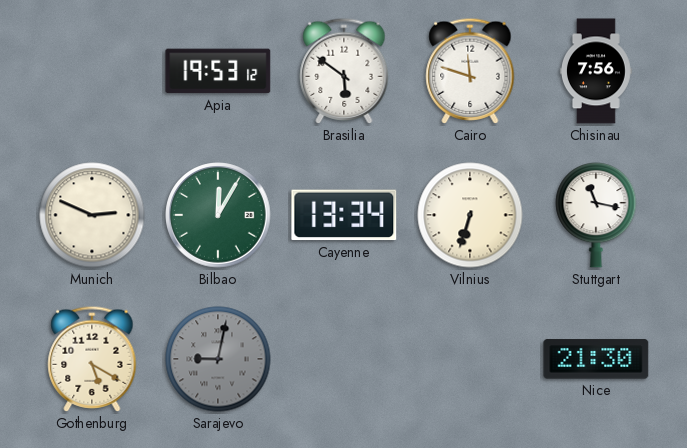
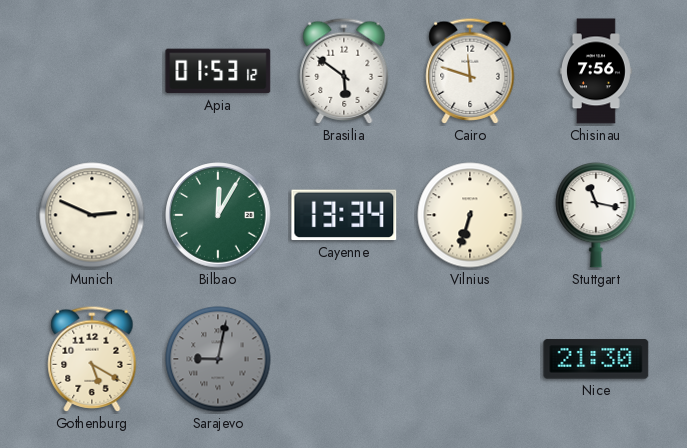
Apia: 19:53 -> 01:53
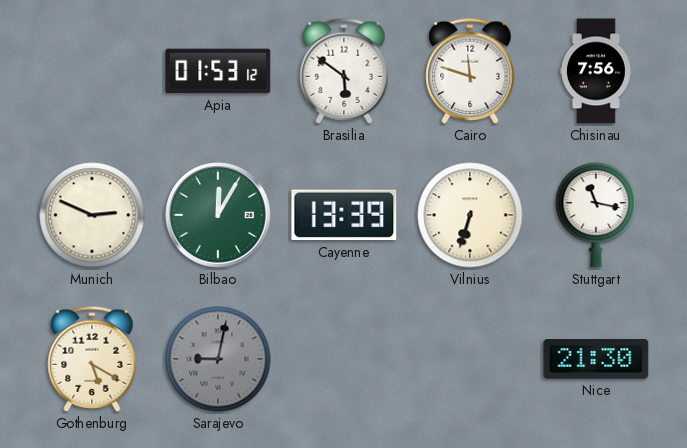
Cayenne: 13:34 -> 13:39
